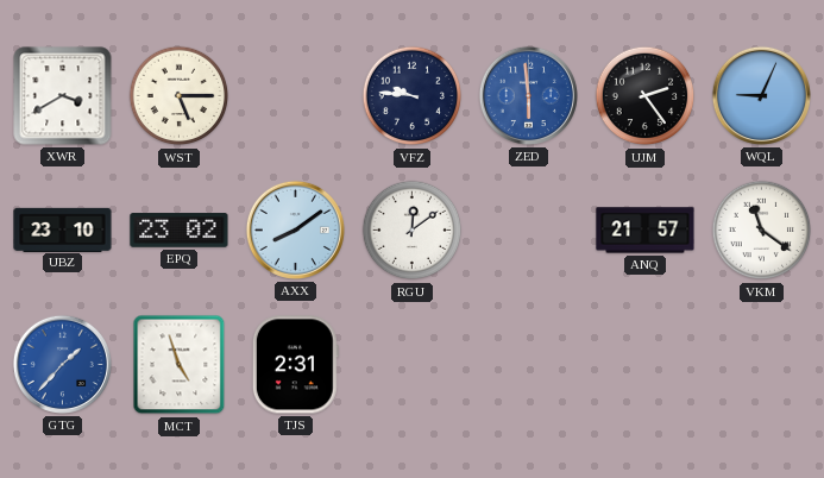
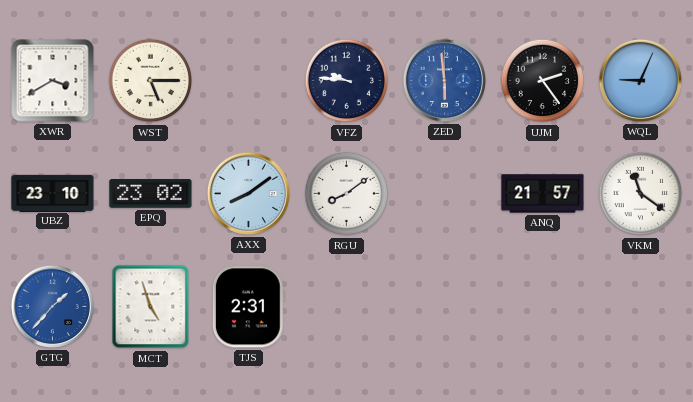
RGU: 12:09 -> 8:09
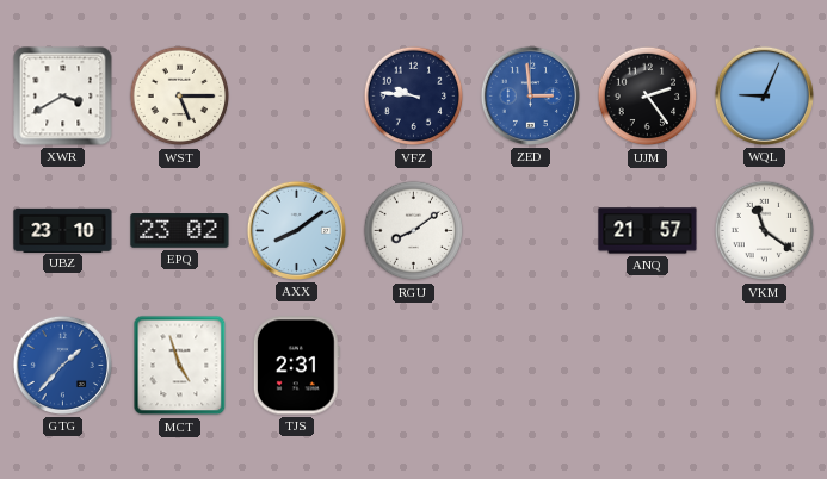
ZED: 5:59 -> 2:59
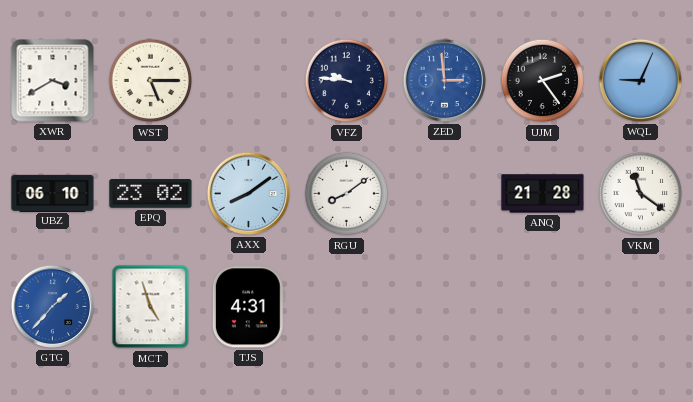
UBZ: 23:10 -> 06:10
ANQ: 21:57 -> 21:28
TJS: 2:31 -> 4:31
